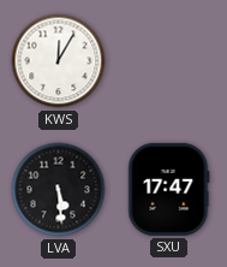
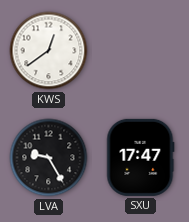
KWS: 12:05 -> 12:39
LVA: 5:29 -> 9:25
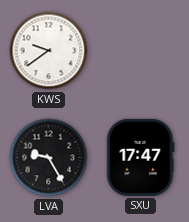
KWS: 12:39 -> 9:39
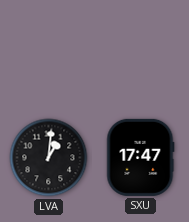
KWS: 9:39 -> none
LVA: 9:25 -> 1:01
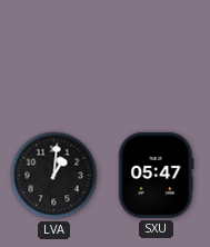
SXU: 17:47 -> 05:47
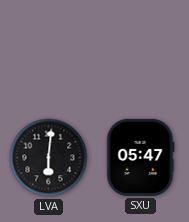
LVA: 1:01 -> 6:01
